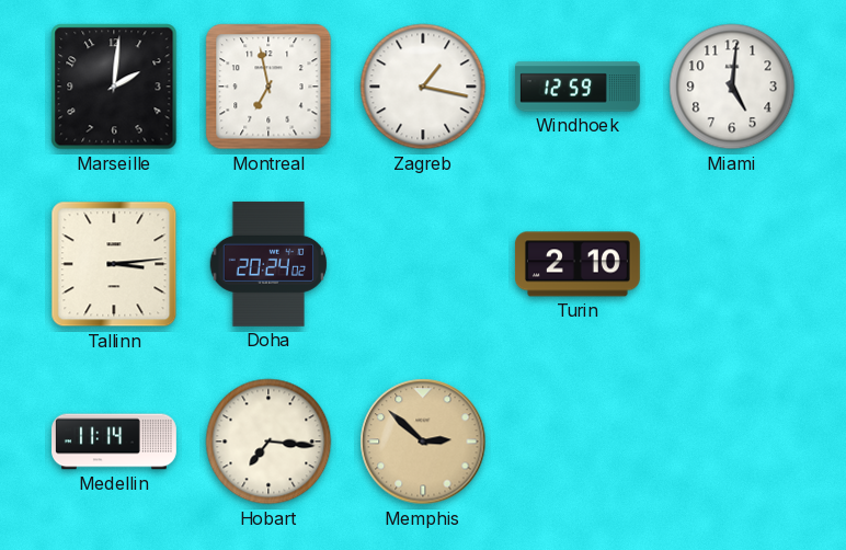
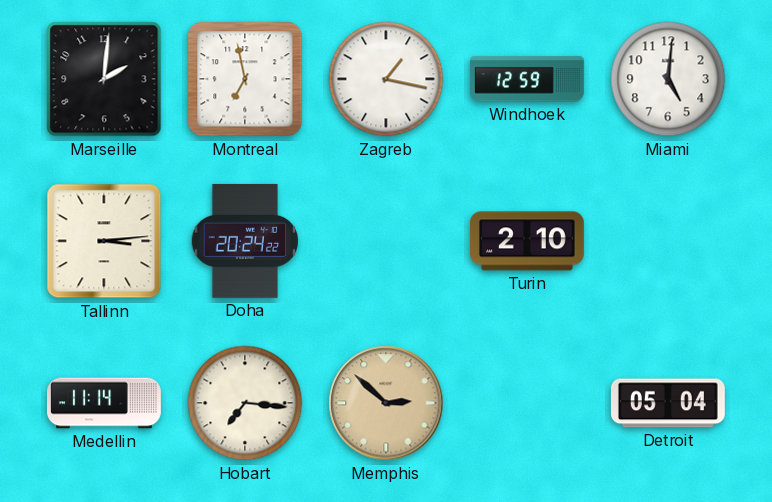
Doha: 20:24:02 -> 20:24:22
Detroit: none -> 05:04
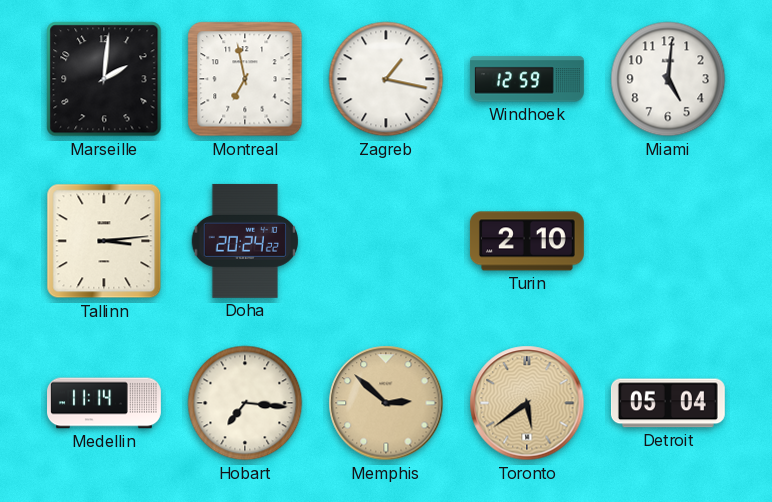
Toronto: none -> 5:39
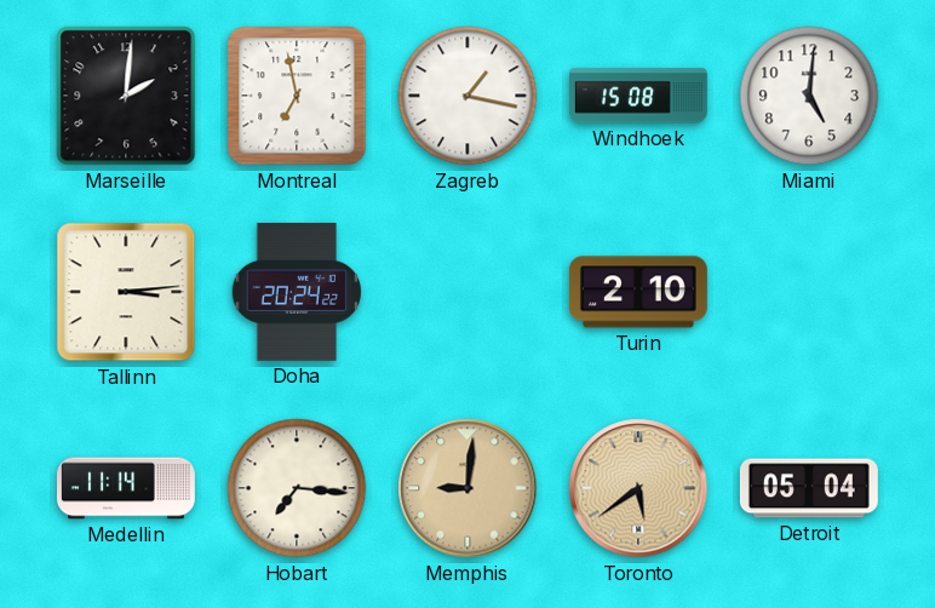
Windhoek: 12:59 -> 15:08
Memphis: 2:52 -> 9:01
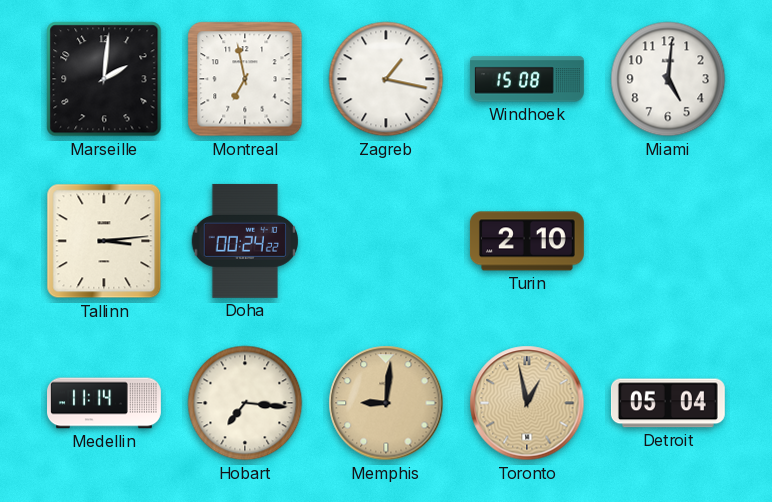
Doha: 20:24 -> 00:24
Toronto: 5:39 -> 12:58
